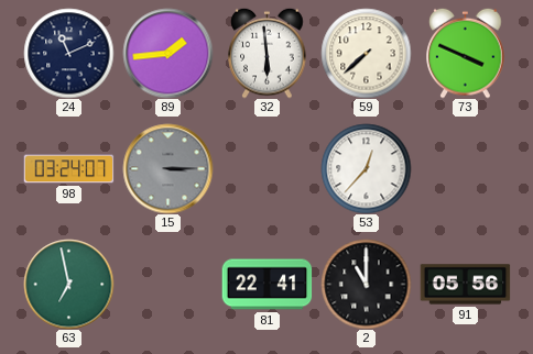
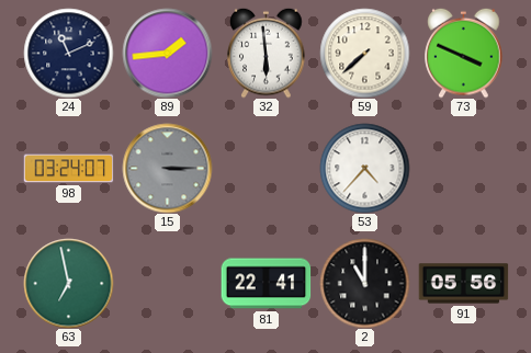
53: 12:37 -> 4:37
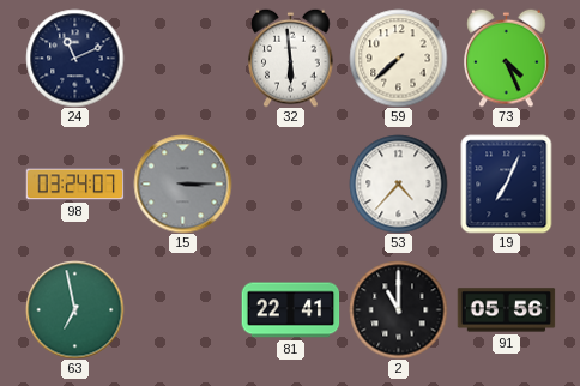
89: 1:44 -> none
73: 3:49 -> 4:26
19: none -> 7:04
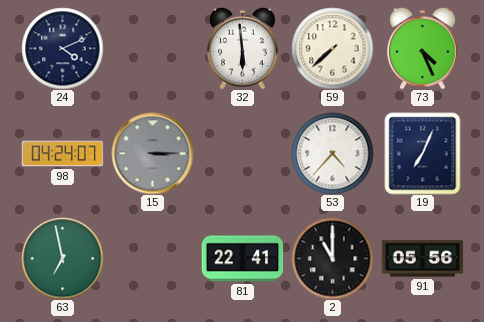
24: 11:11 -> 4:11
98: 03:24 -> 04:24
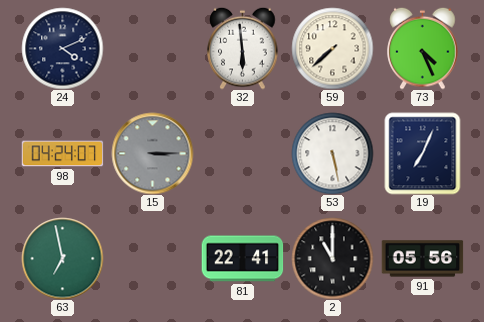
53: 4:37 -> 5:28
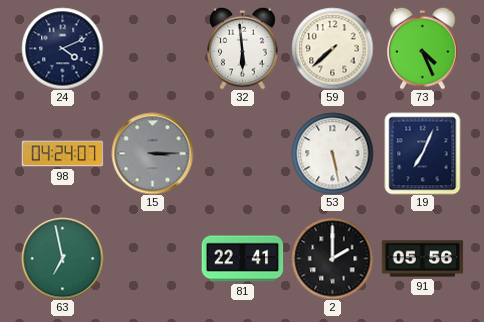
2: 11:00 -> 2:00
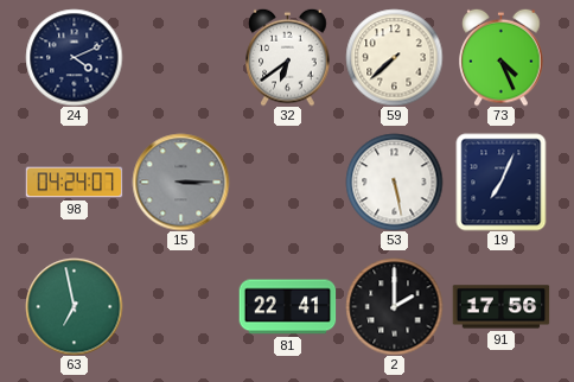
32: 5:59 -> 6:39
91: 05:56 -> 17:56
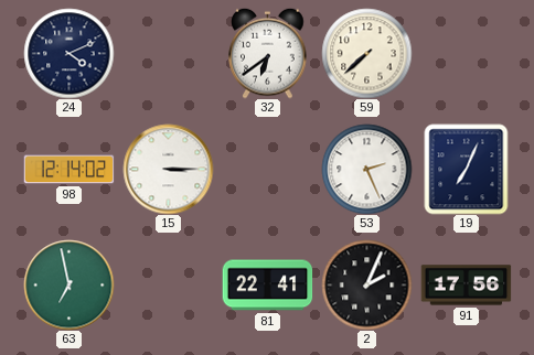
73: 4:26 -> none
98: 04:24 -> 12:14
15 dial: grey -> white
53: 5:28 -> 2:26
2: 2:00 -> 2:04
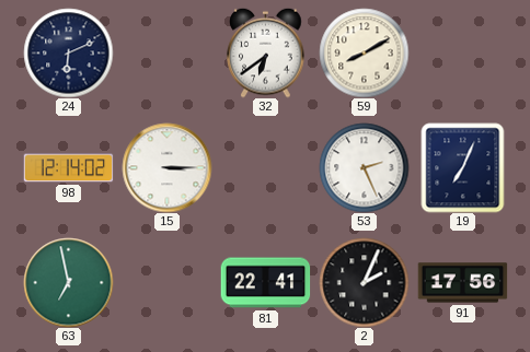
24: 4:11 -> 6:11
59: 7:38 -> 8:10
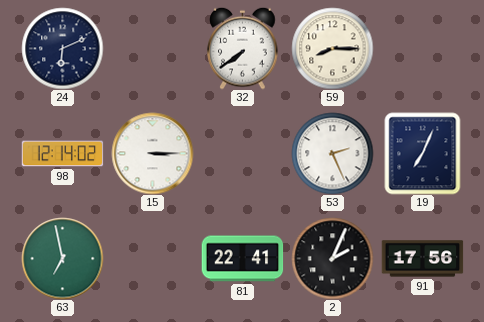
32: 6:39 -> 7:39
59: 8:10 -> 8:15
